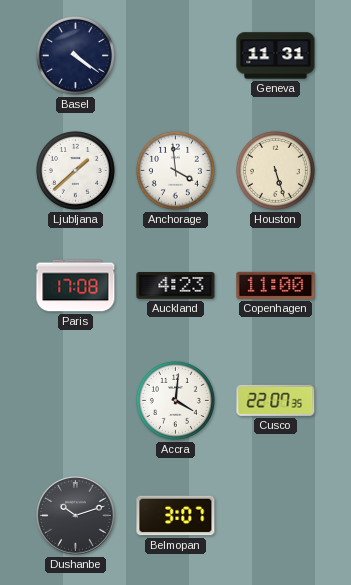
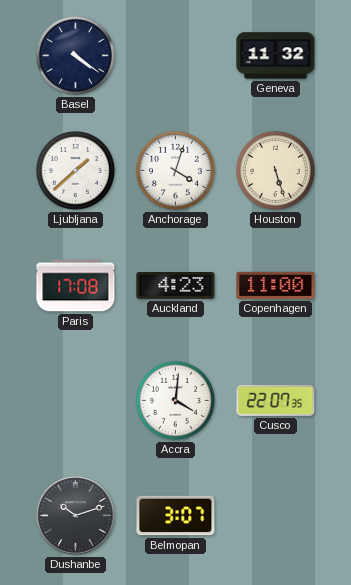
Geneva: 11:31 -> 11:32
Anchorage: 3:59 -> 4:03
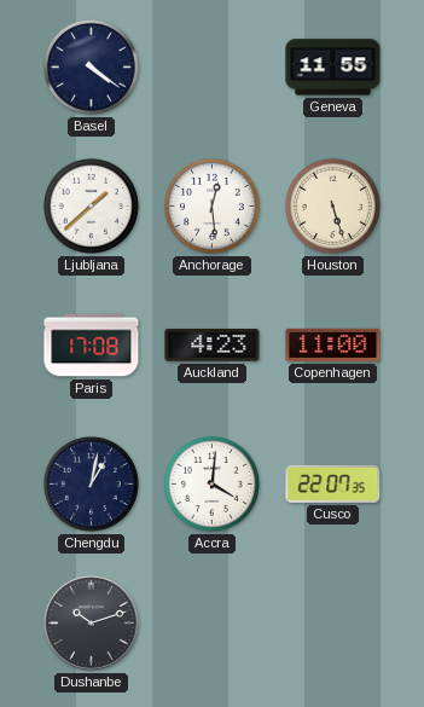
Geneva: 11:32 -> 11:55
Anchorage: 4:03 -> 12:29
Chengdu: none -> 1:02
Belmopan: 3:07 -> none
